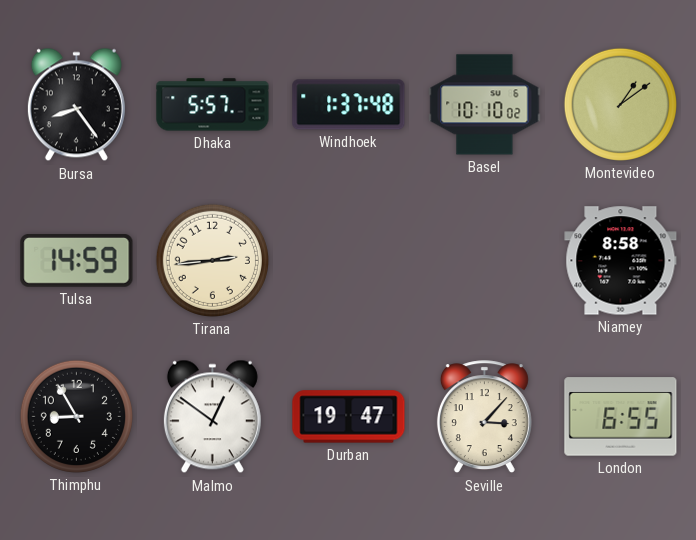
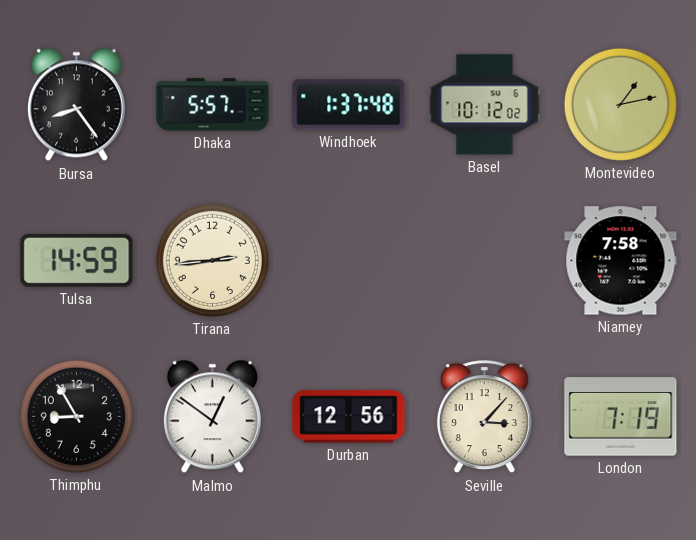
Basel: 10:10 -> 10:12
Montevideo: 1:09 -> 1:13
Niamey: 8:58 -> 7:58
Durban: 19:47 -> 12:56
London: 6:55 -> 7:19
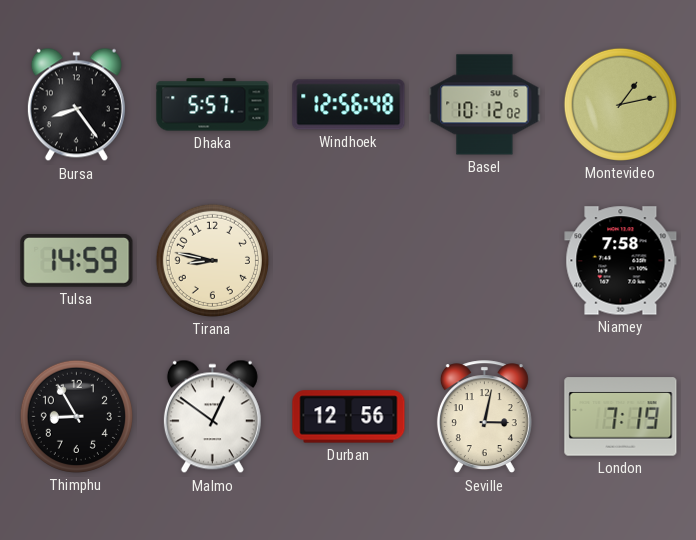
Windhoek: 1:37 -> 12:56
Tirana: 2:44 -> 8:47
Seville: 3:07 -> 3:02
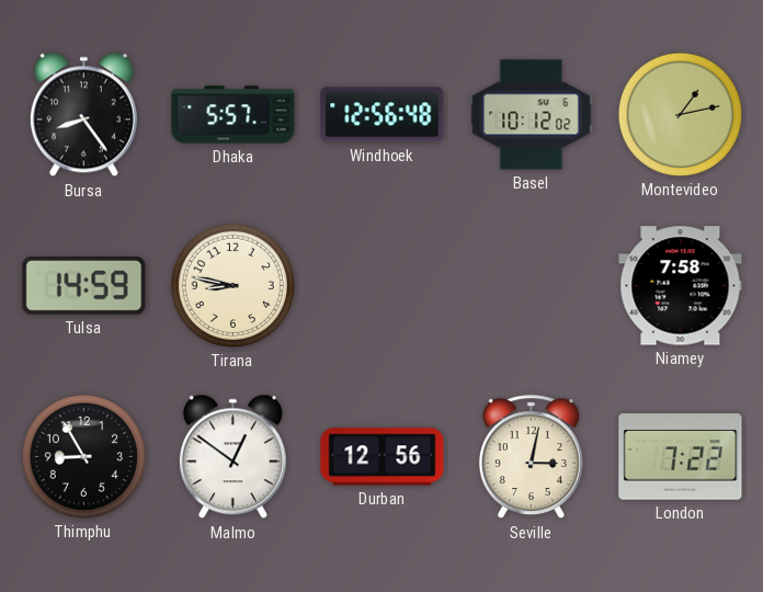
London: 7:19 -> 7:22
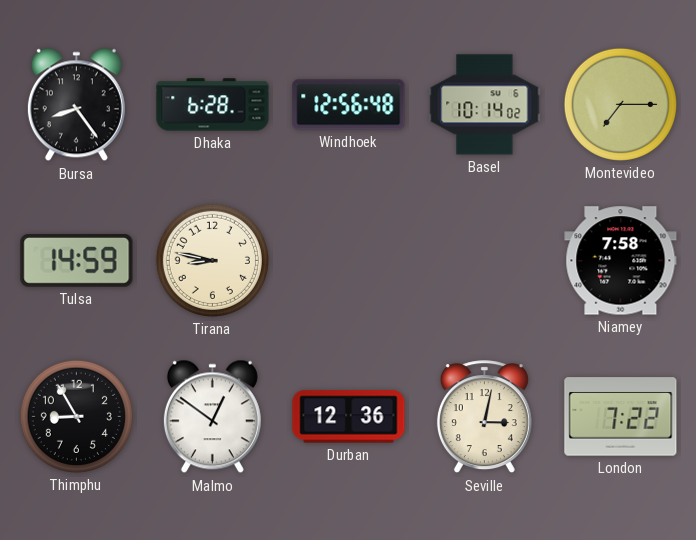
Dhaka: 5:57 -> 6:28
Basel: 10:12 -> 10:14
Montevideo: 1:13 -> 7:15
Durban: 12:56 -> 12:36
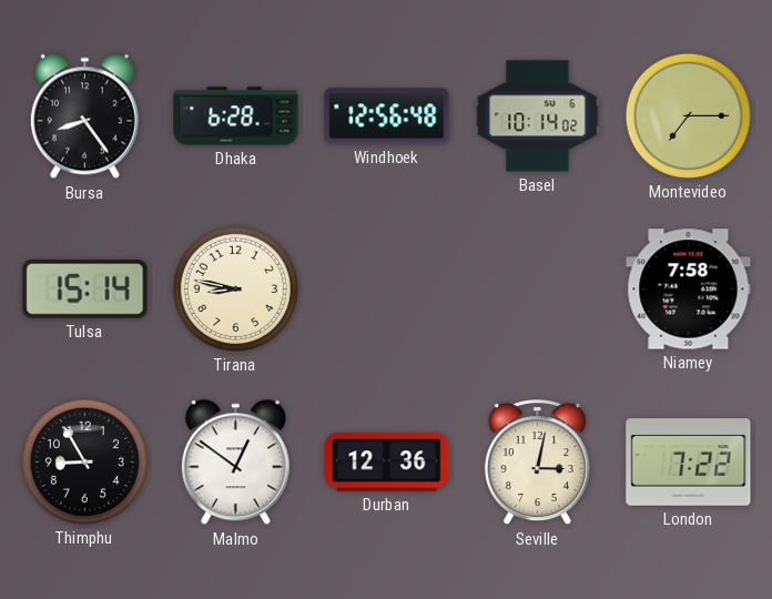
Tulsa: 14:59 -> 15:14
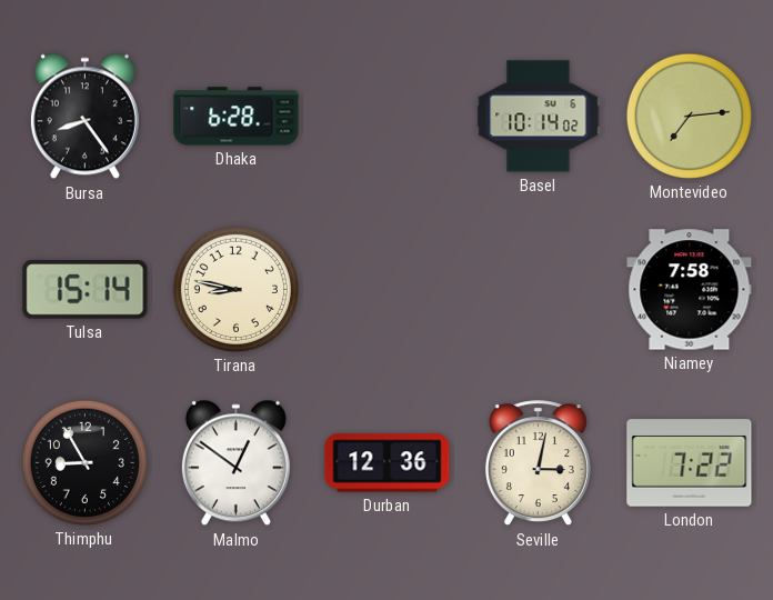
Windhoek: 12:56 -> none
Montevideo: 7:15 -> 7:14
